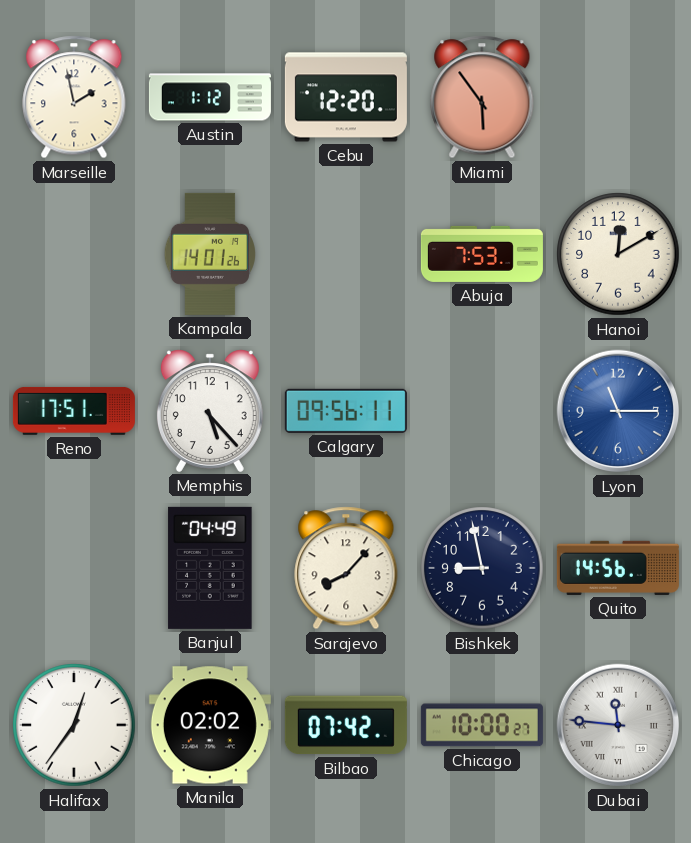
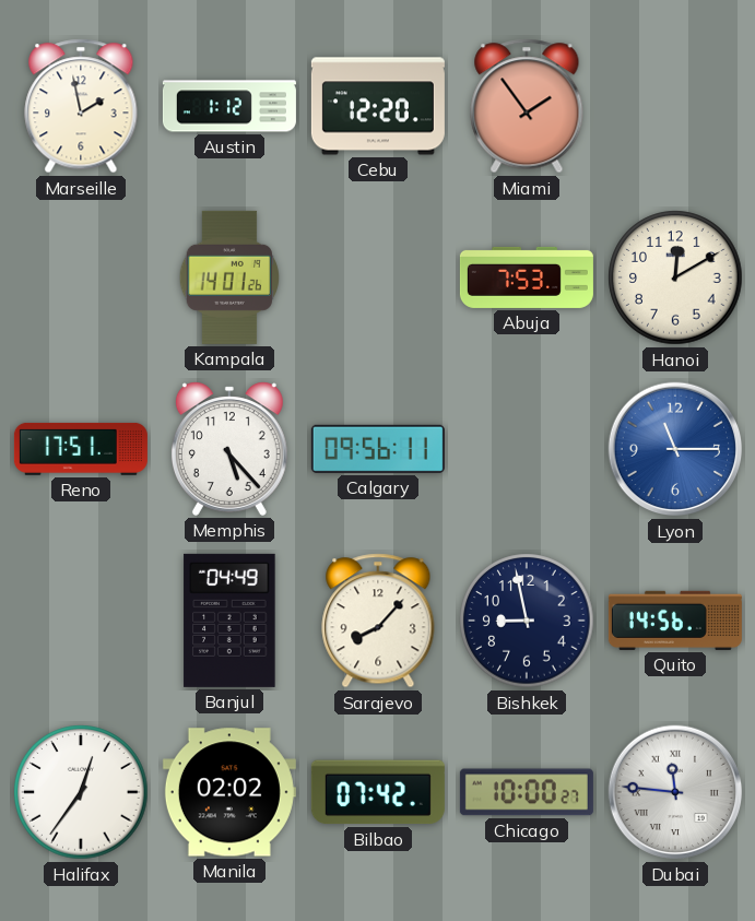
Miami: 5:54 -> 1:54
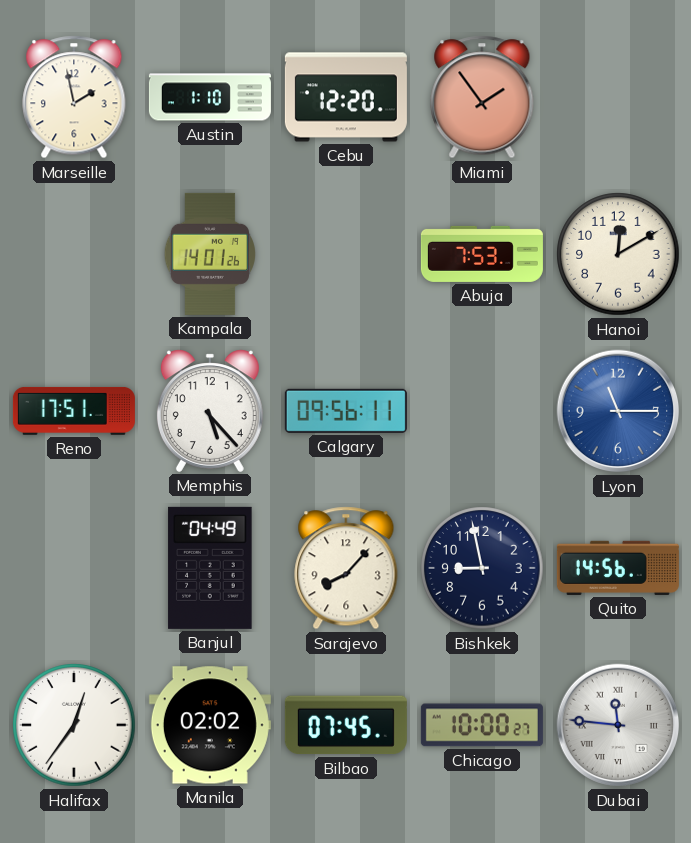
Austin: 1:12 -> 1:10
Bilbao: 07:42 -> 07:45
